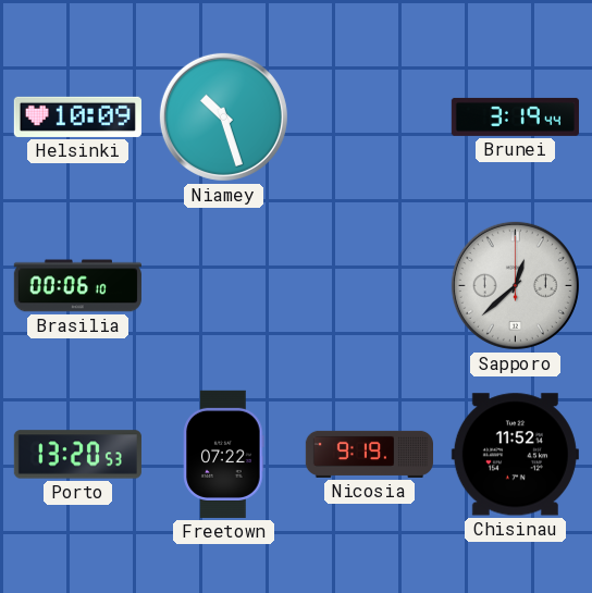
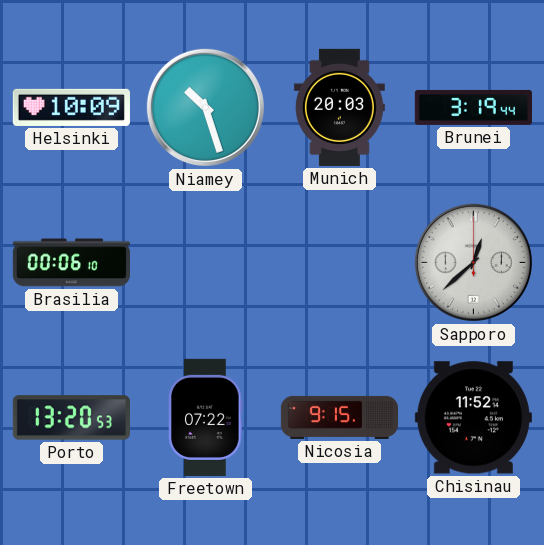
Munich: none -> 20:03
Nicosia: 9:19 -> 9:15
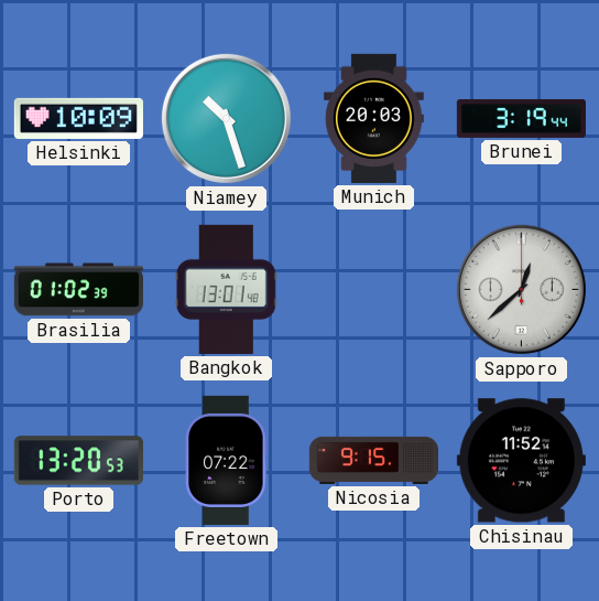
Brasilia: 00:06 -> 01:02
Bangkok: none -> 13:01
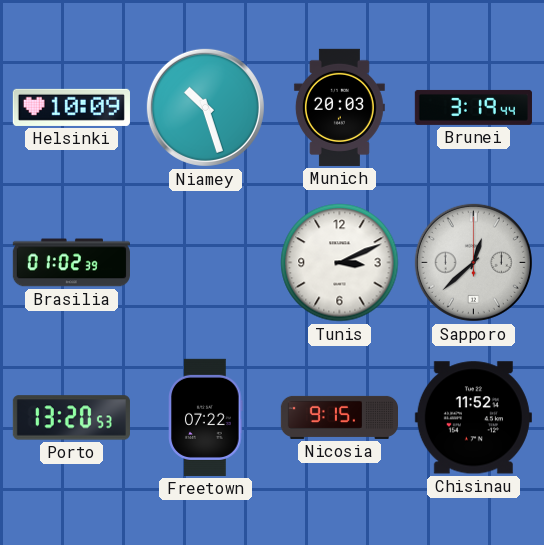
Bangkok: 13:01 -> none
Tunis: none -> 3:11
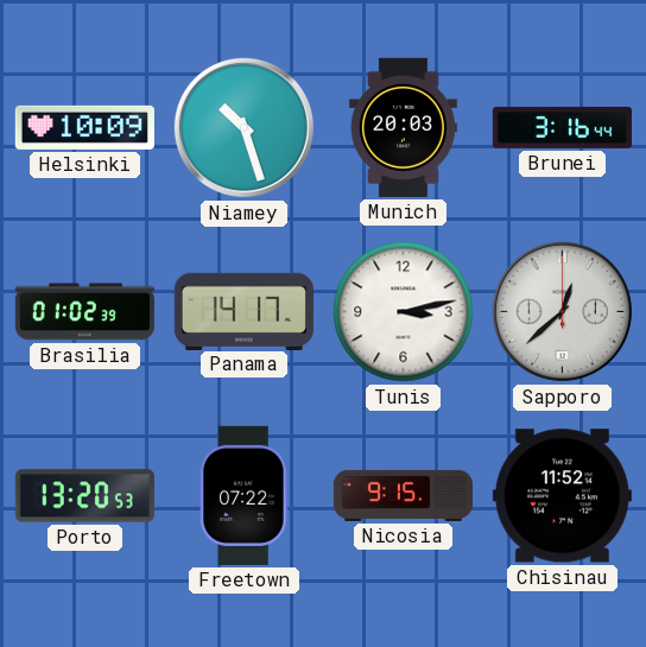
Brunei: 3:19 -> 3:16
Panama: none -> 14:17
Tunis: 3:11 -> 3:13
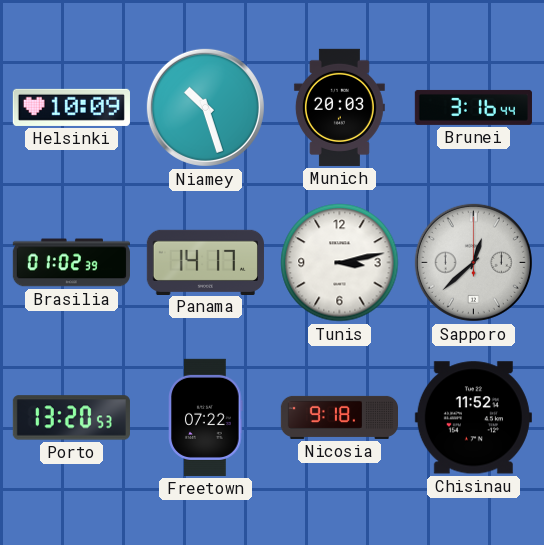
Nicosia: 9:15 -> 9:18
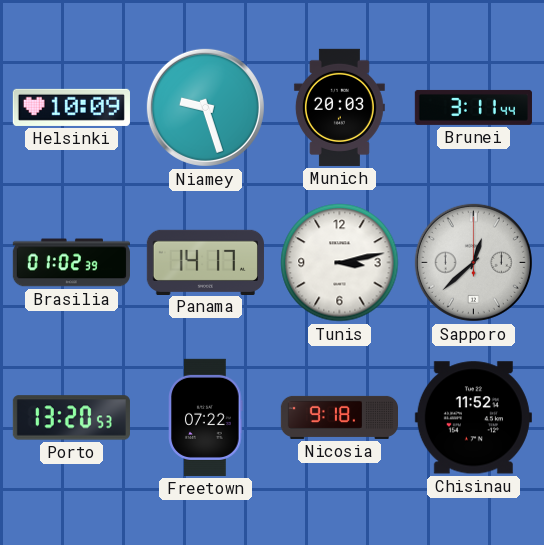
Niamey: 10:27 -> 9:27
Brunei: 3:16 -> 3:11
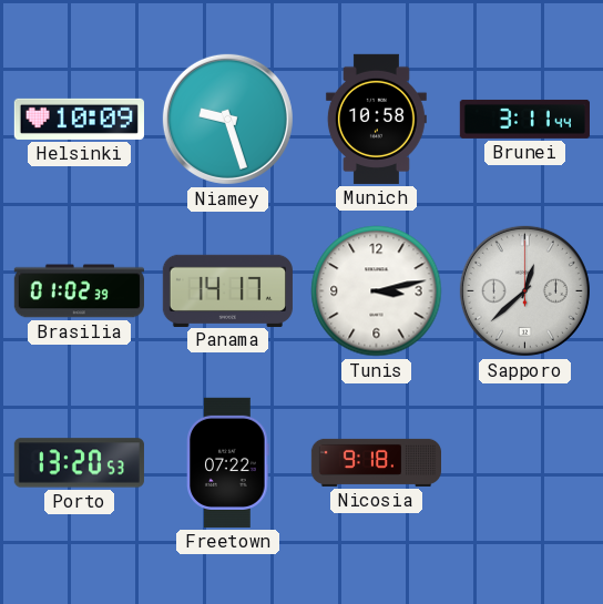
Munich: 20:03 -> 10:58
Chisinau: 11:52 -> none
